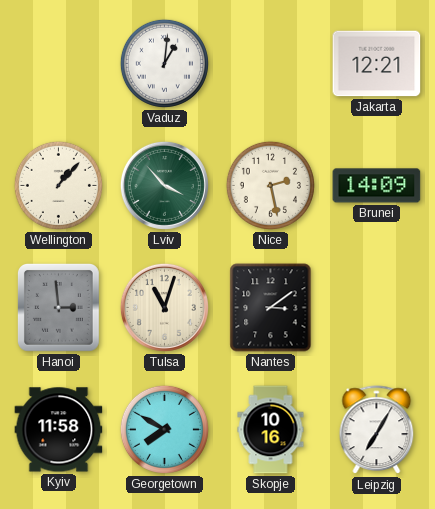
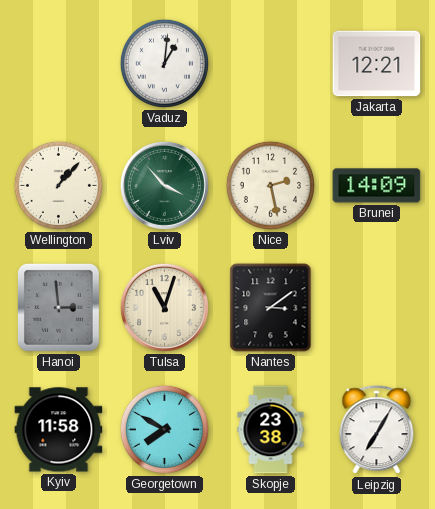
Skopje: 10:16 -> 23:38
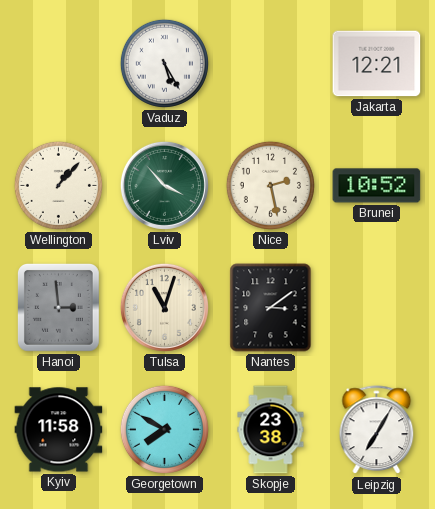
Vaduz: 1:01 -> 5:25
Brunei: 14:09 -> 10:52
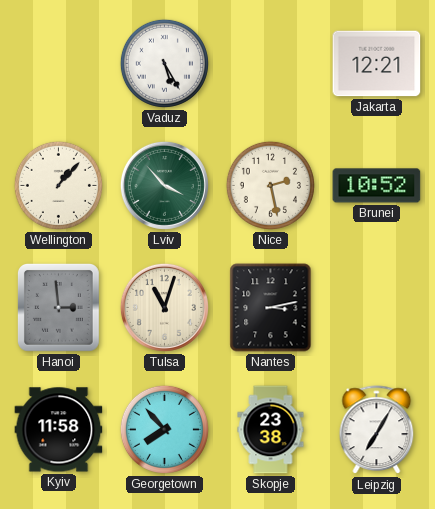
Nantes: 3:09 -> 3:13
Georgetown: 7:50 -> 7:53
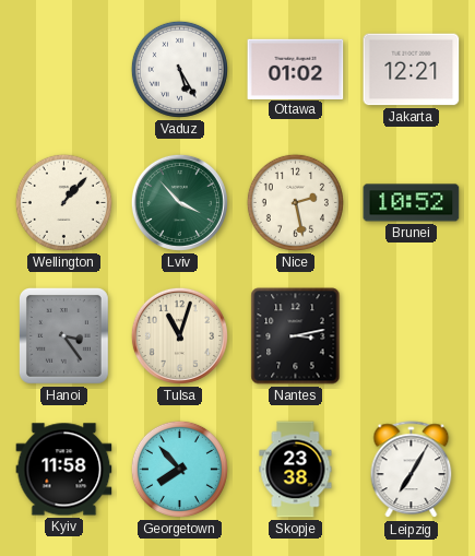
Ottawa: none -> 01:02
Hanoi: 2:59 -> 3:24
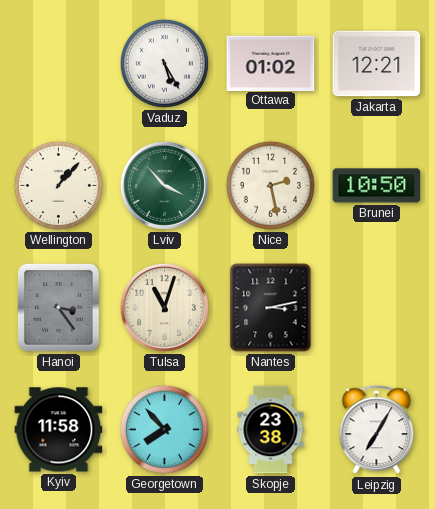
Brunei: 10:52 -> 10:50
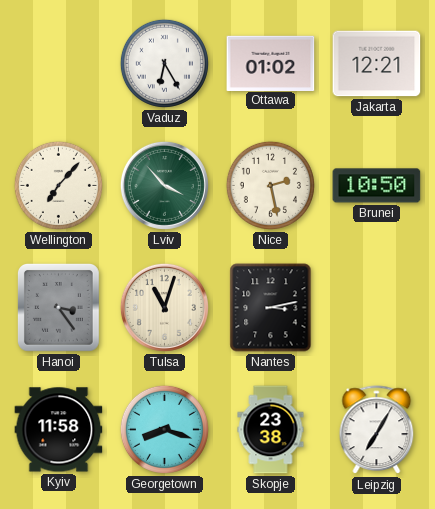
Vaduz: 5:25 -> 6:25
Wellington: 1:07 -> 7:07
Georgetown: 7:53 -> 8:18
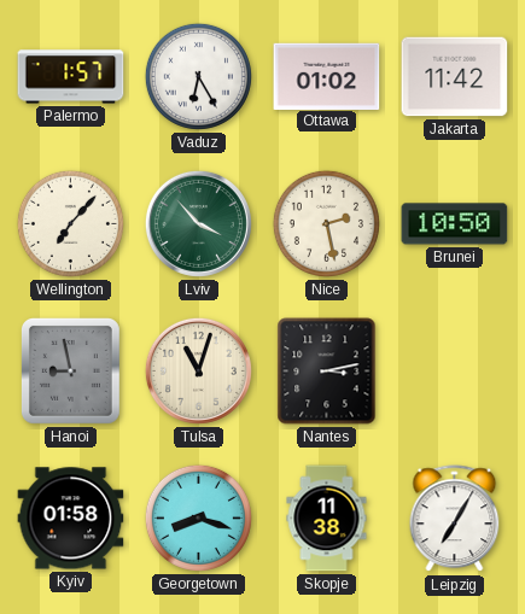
Palermo: none -> 1:57
Jakarta: 12:21 -> 11:42
Hanoi: 3:24 -> 8:58
Kyiv: 11:58 -> 01:58
Skopje: 23:38 -> 11:38
